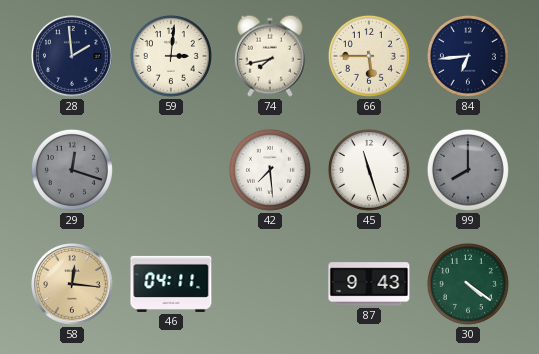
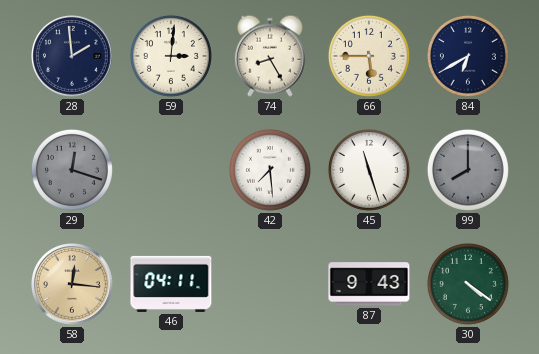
74: 7:43 -> 8:25
84: 6:44 -> 6:40
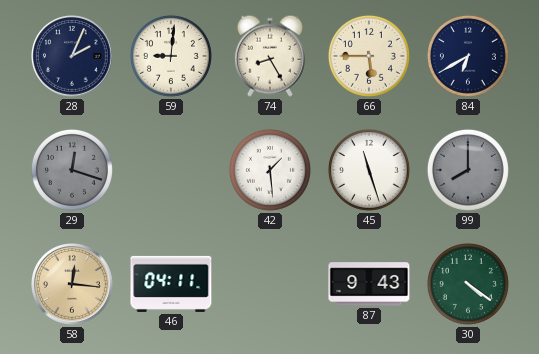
28: 1:59 -> 2:04
59: 3:01 -> 9:01
42: 7:29 -> 1:29
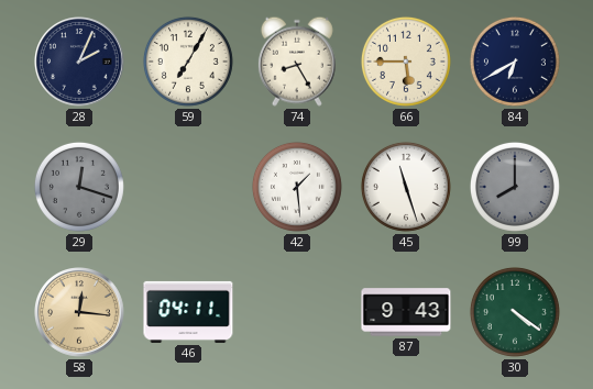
59: 9:01 -> 7:05
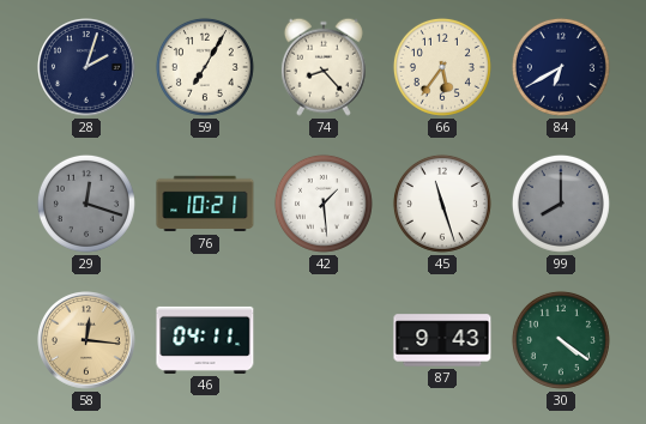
28: 2:04 -> 2:03
74: 8:25 -> 8:23
66: 5:45 -> 5:36
76: none -> 10:21
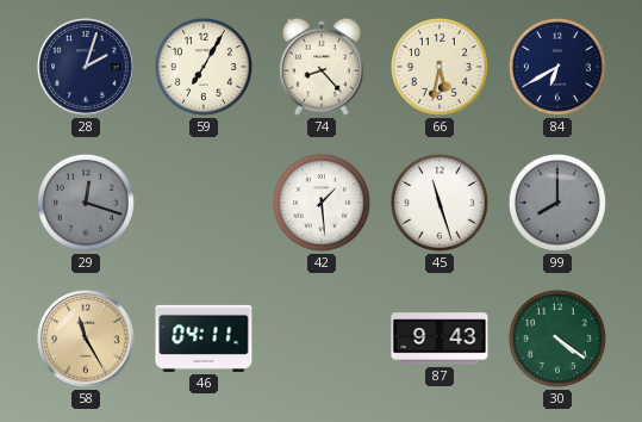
66: 5:36 -> 5:32
76: 10:21 -> none
58: 12:16 -> 11:25
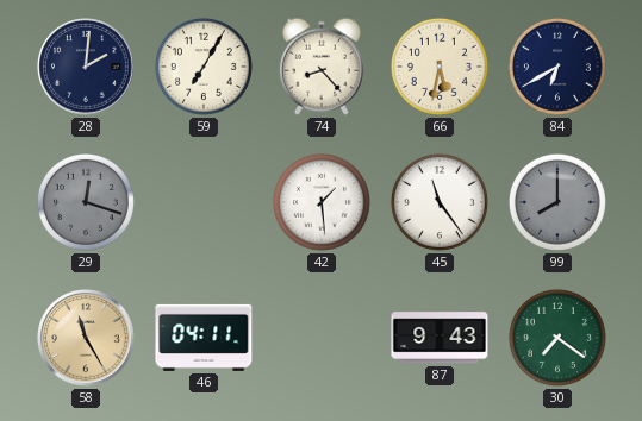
28: 2:03 -> 2:01
45: 11:27 -> 11:24
30: 4:21 -> 7:21
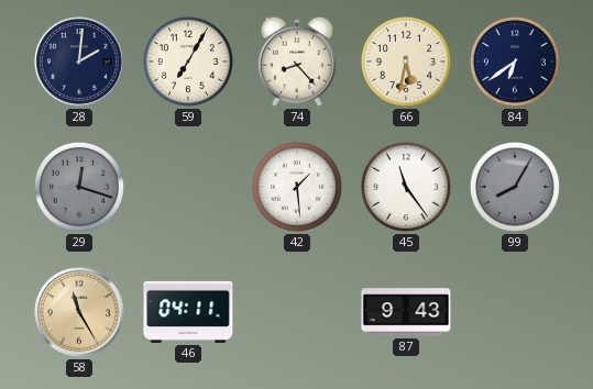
84: 6:40 -> 6:39
99: 8:00 -> 8:05
30: 7:21 -> none
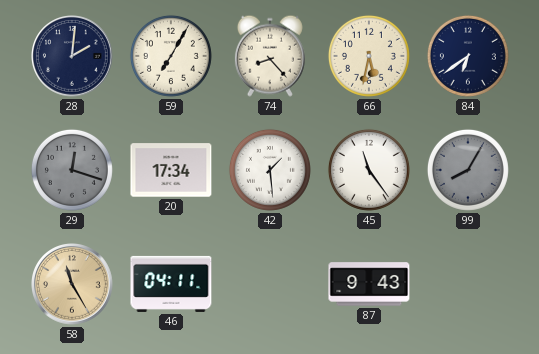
20: none -> 17:34
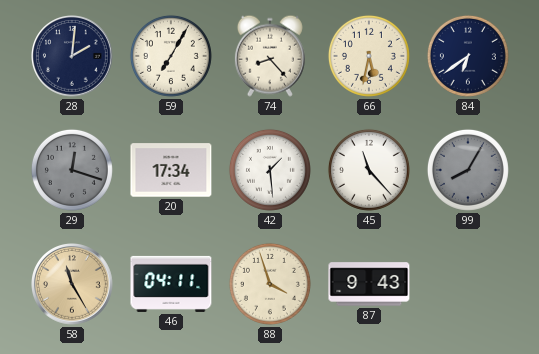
45: 11:24 -> 11:23
88: none -> 3:57
